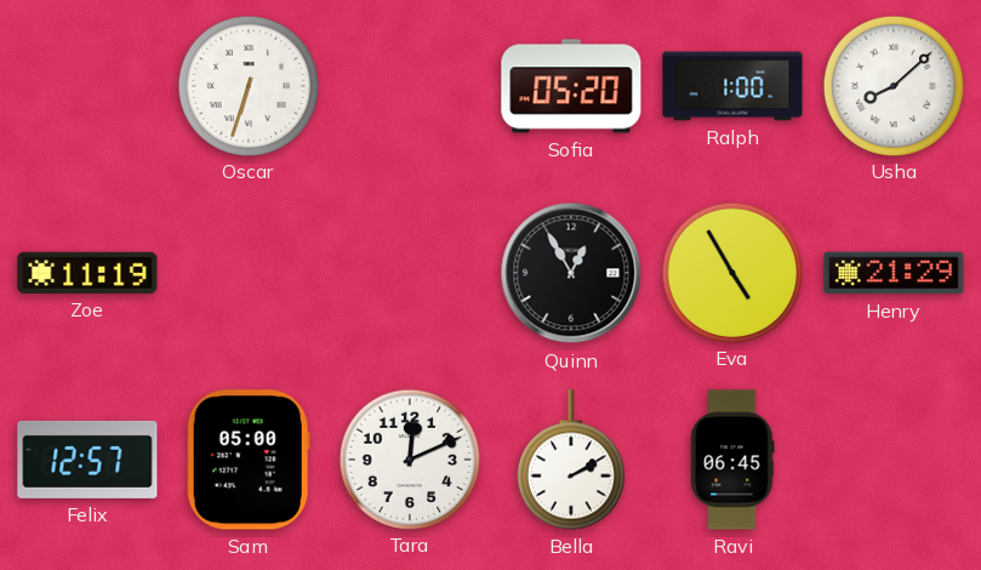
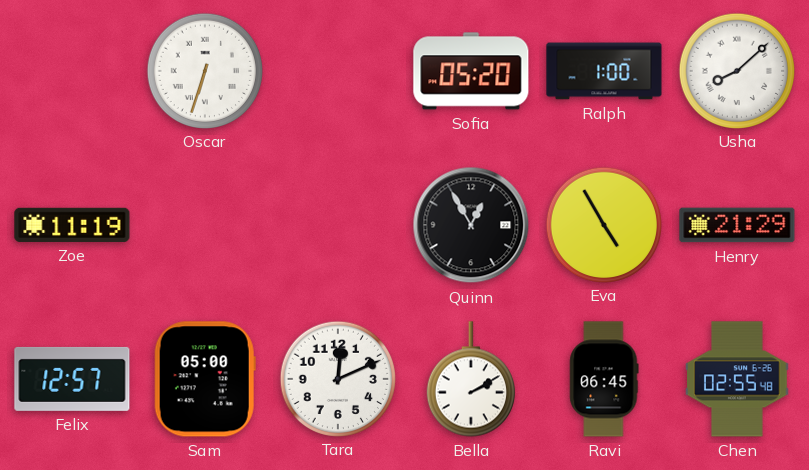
Chen: none -> 02:55
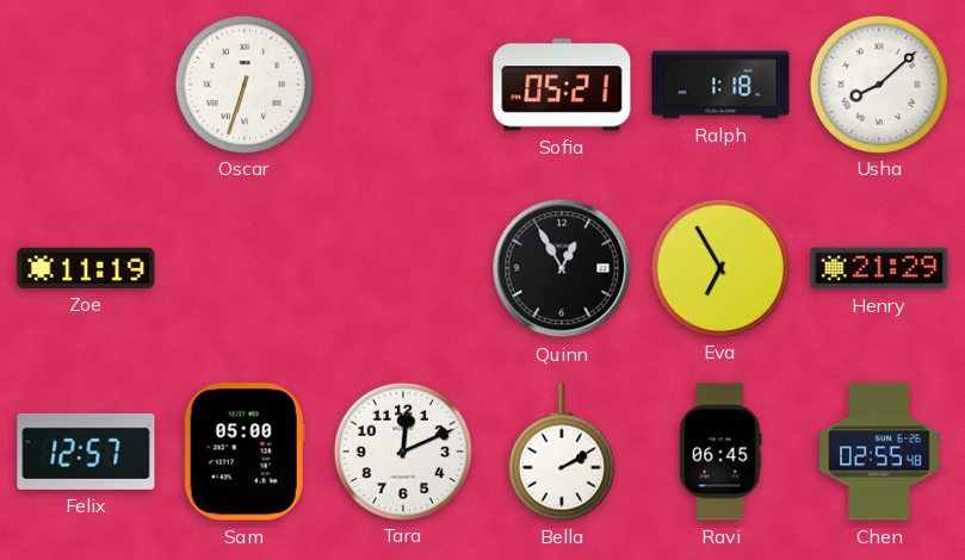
Sofia: 05:20 -> 05:21
Ralph: 1:00 -> 1:18
Eva: 4:55 -> 6:55
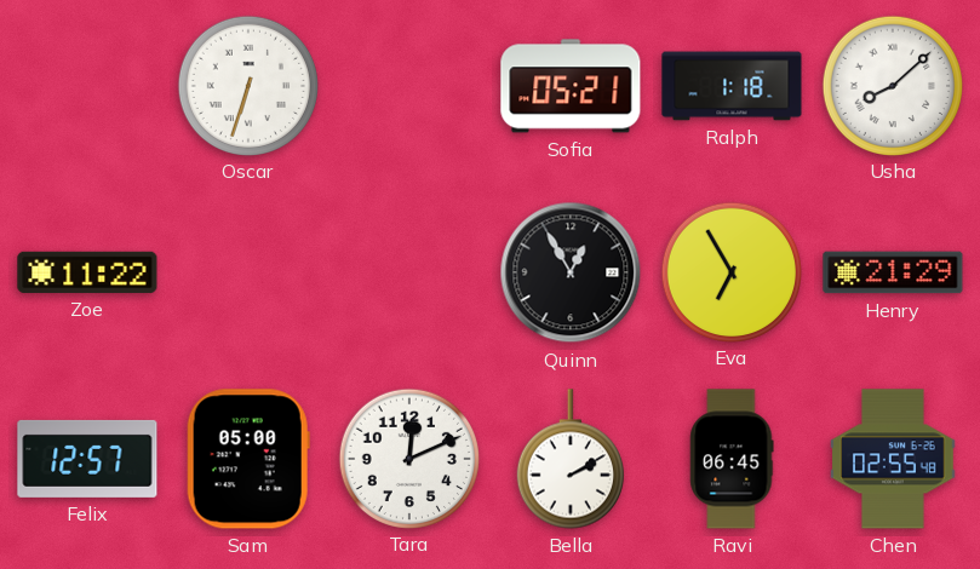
Zoe: 11:19 -> 11:22
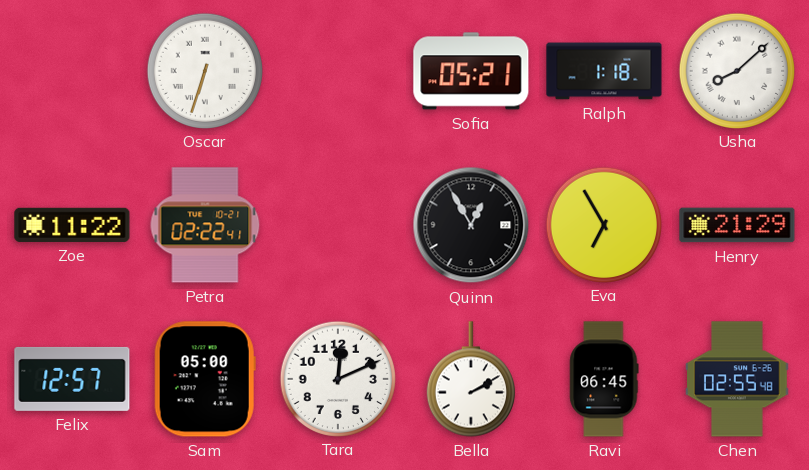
Petra: none -> 02:22
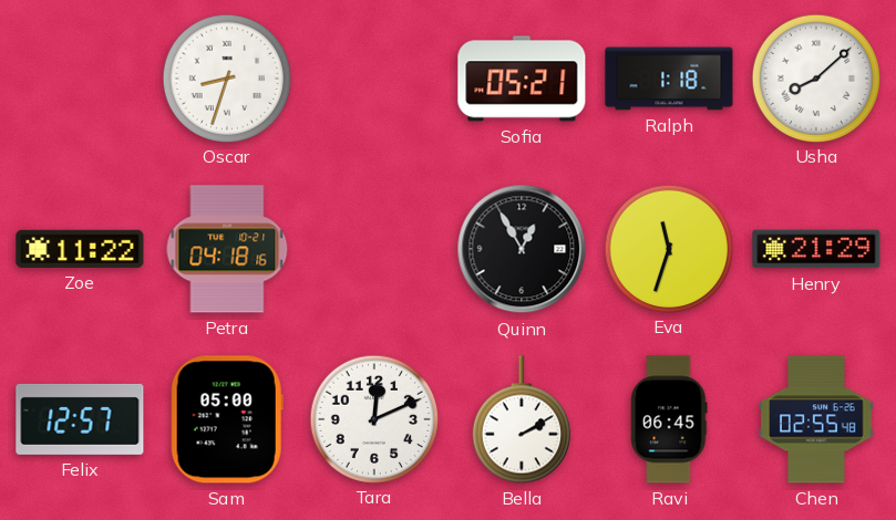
Oscar: 6:33 -> 8:33
Petra: 02:22 -> 04:18
Eva: 6:55 -> 11:33
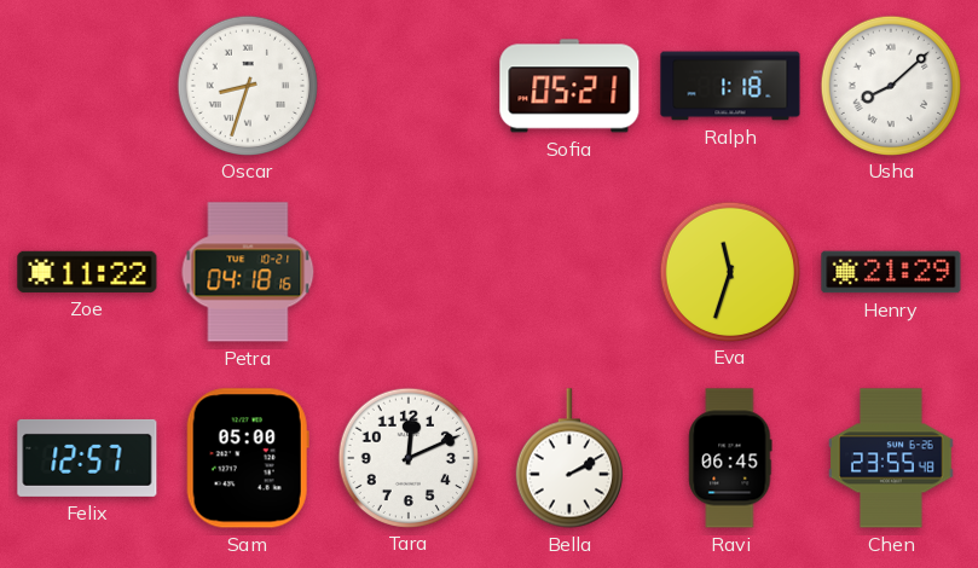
Quinn: 12:55 -> none
Chen: 02:55 -> 23:55
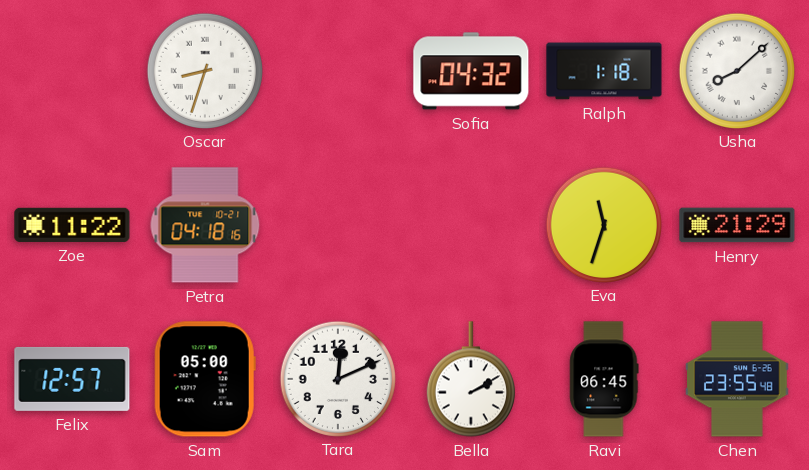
Sofia: 05:21 -> 04:32
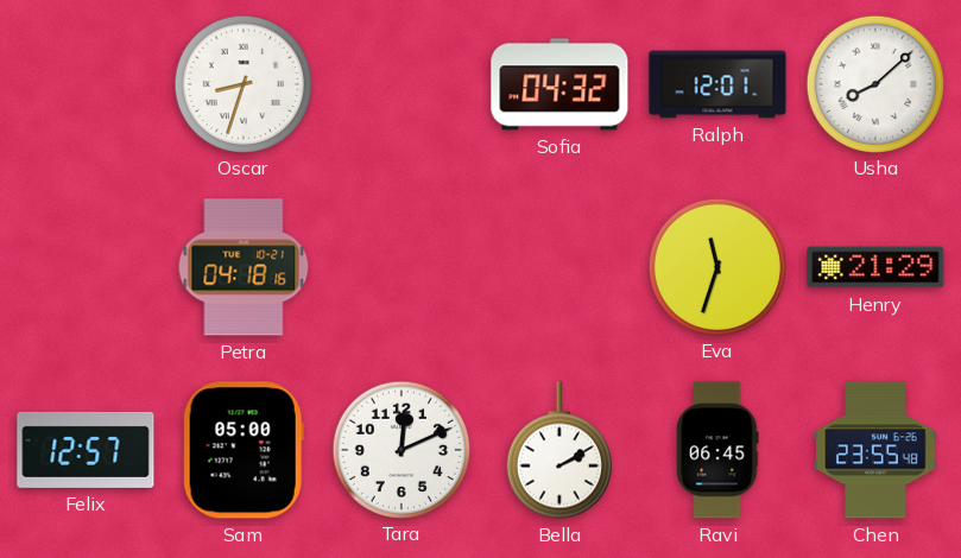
Ralph: 1:18 -> 12:01
Zoe: 11:22 -> none
